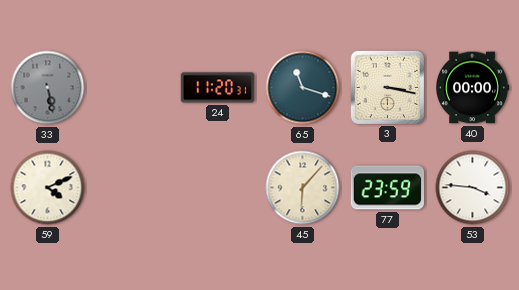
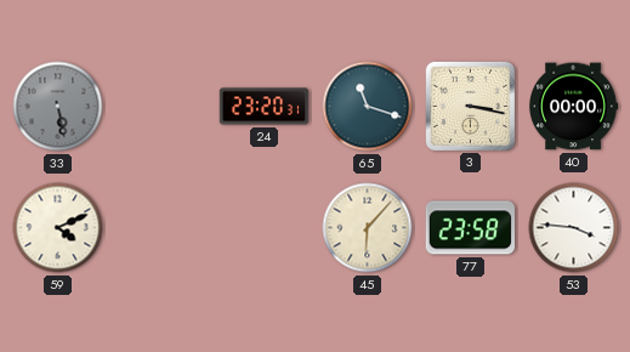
24: 11:20 -> 23:20
77: 23:59 -> 23:58
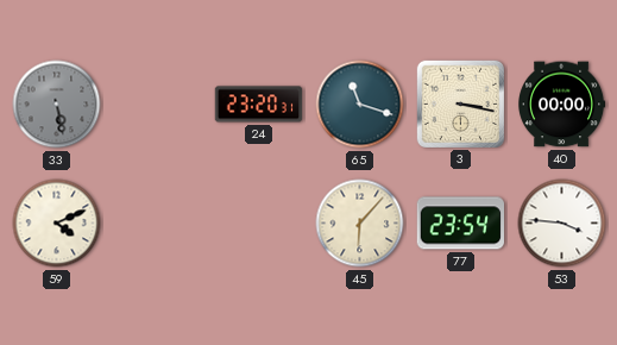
77: 23:58 -> 23:54
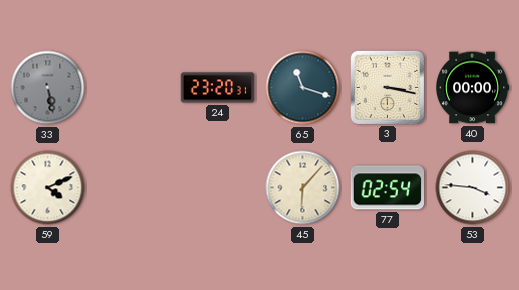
77: 23:54 -> 02:54
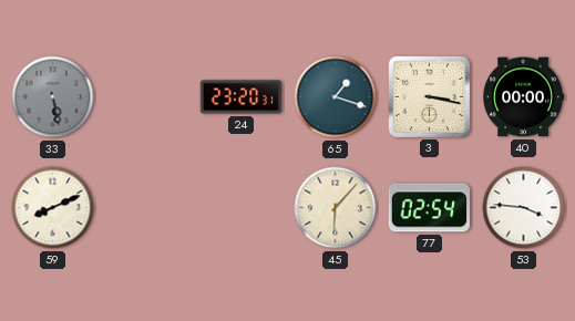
65: 11:18 -> 1:18
59: 4:11 -> 8:11
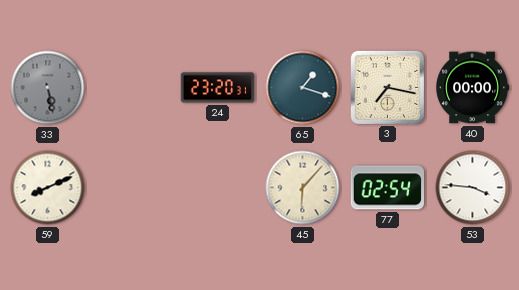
3: 3:17 -> 7:17
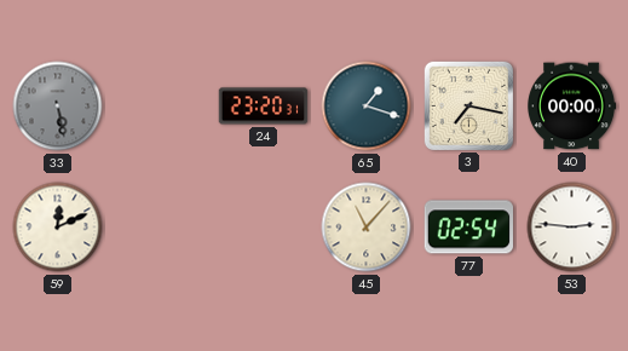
59: 8:11 -> 12:11
45: 6:07 -> 11:07
53: 3:46 -> 2:46
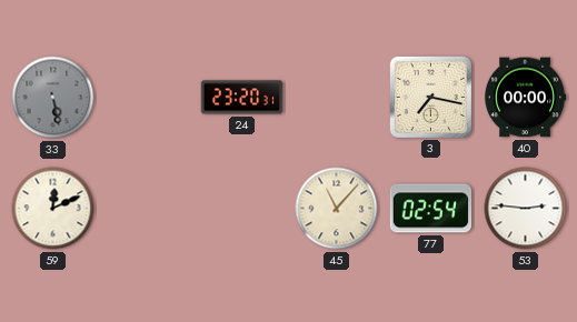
65: 1:18 -> none
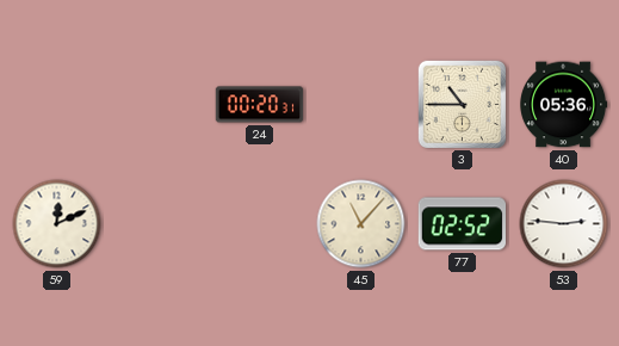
33: 5:28 -> none
24: 23:20 -> 00:20
3: 7:17 -> 10:45
40: 00:00 -> 05:36
77: 02:54 -> 02:52
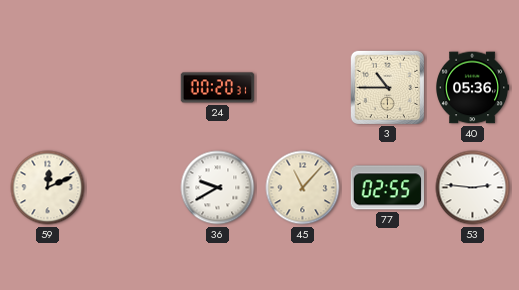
36: none -> 9:40
77: 02:52 -> 02:55
